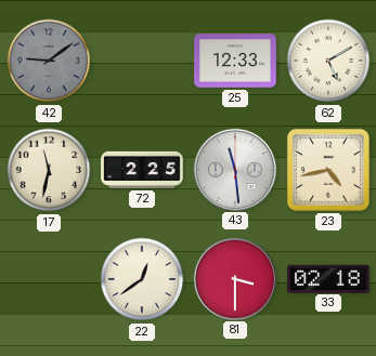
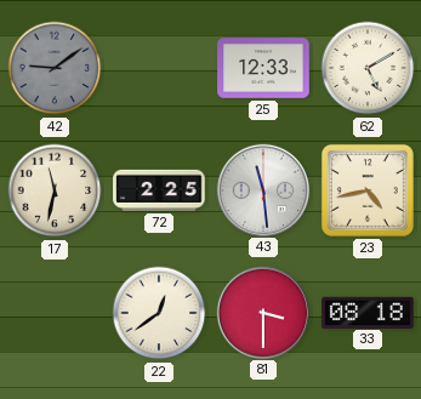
33: 02:18 -> 08:18
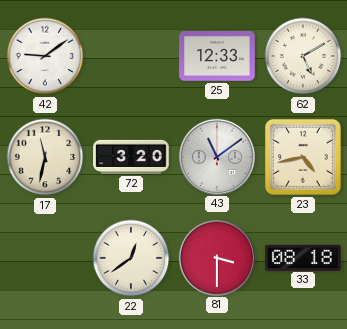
42 dial: grey -> white
72: 2:25 -> 3:20
43: 11:29 -> 11:09
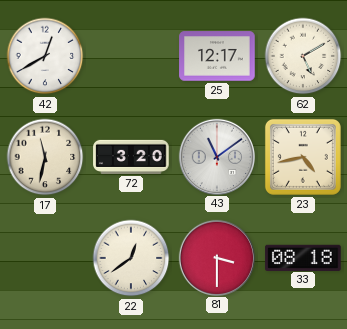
42: 9:09 -> 12:40
25: 12:33 -> 12:17
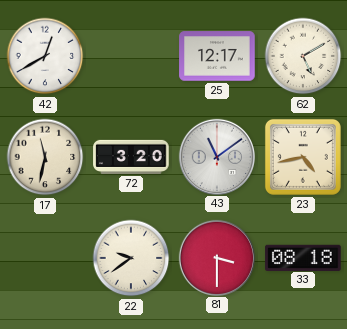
22: 12:39 -> 9:39
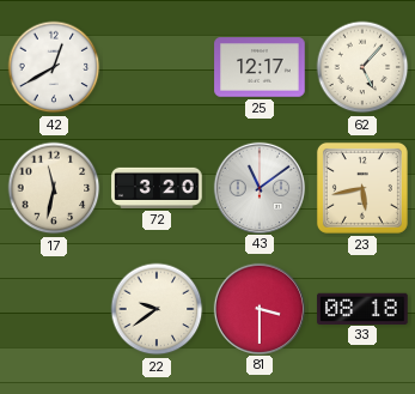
62: 5:10 -> 5:07
23: 4:43 -> 5:43
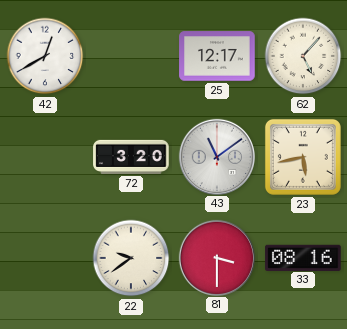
17: 11:32 -> none
33: 08:18 -> 08:16
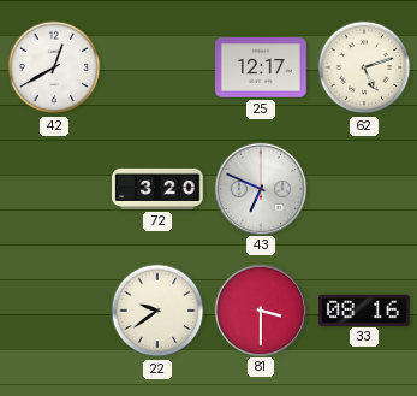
62: 5:07 -> 5:12
43: 11:09 -> 6:49
23: 5:43 -> none
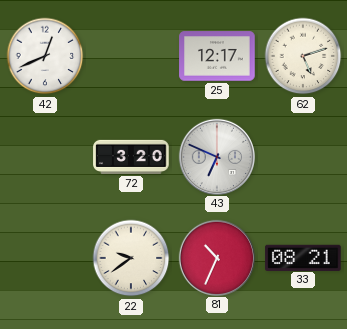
42: 12:40 -> 12:41
81: 3:30 -> 10:34
33: 08:16 -> 08:21
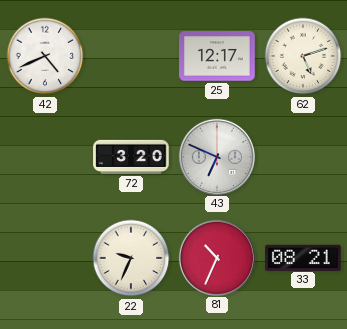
42: 12:41 -> 4:41
22: 9:39 -> 9:34
